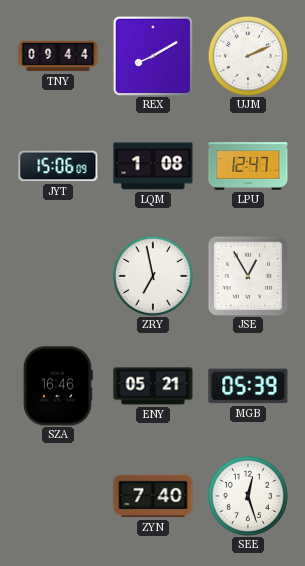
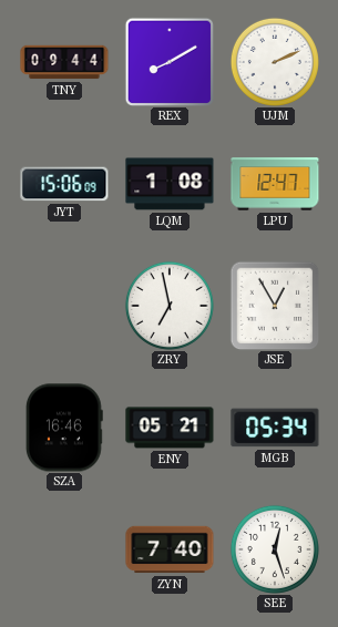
MGB: 05:39 -> 05:34
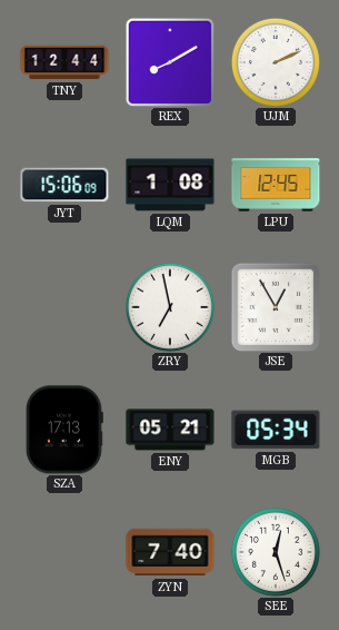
TNY: 09:44 -> 12:44
LPU: 12:47 -> 12:45
SZA: 16:46 -> 17:13
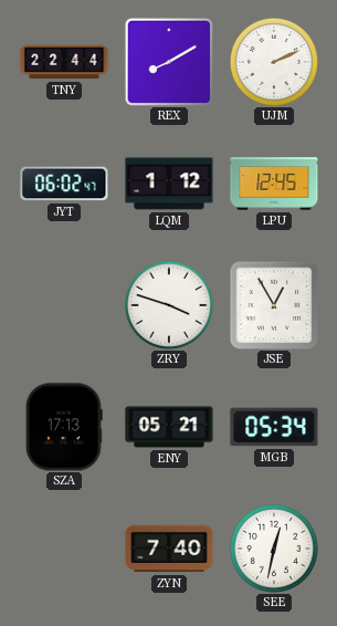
TNY: 12:44 -> 22:44
JYT: 15:06 -> 06:02
LQM: 1:08 -> 1:12
ZRY: 6:58 -> 3:48
SEE: 12:27 -> 12:32
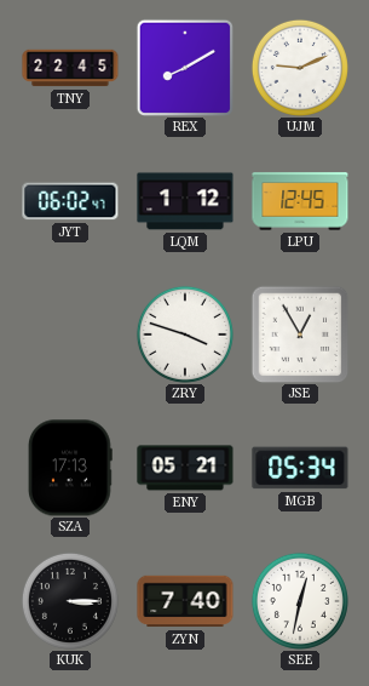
TNY: 22:44 -> 22:45
UJM: 2:11 -> 9:11
KUK: none -> 3:15
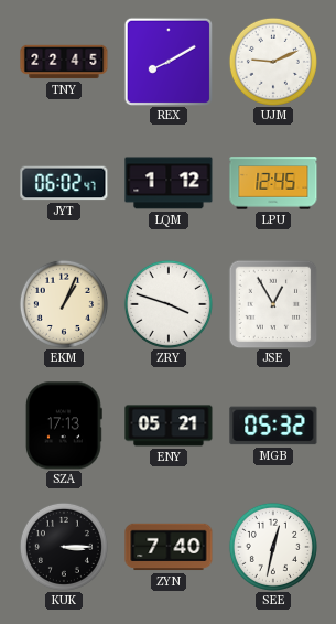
EKM: none -> 1:04
MGB: 05:34 -> 05:32
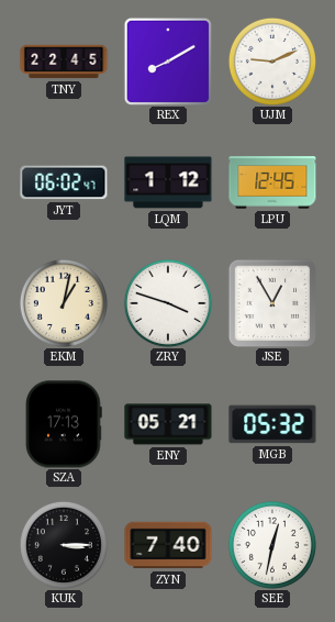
EKM: 1:04 -> 1:02
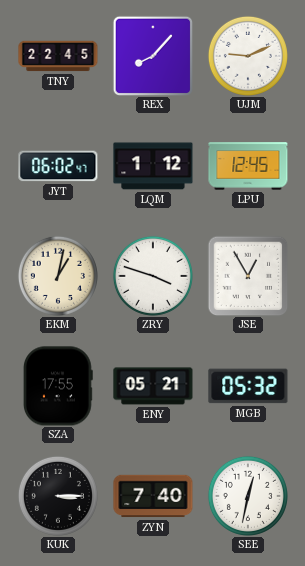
REX: 8:10 -> 8:07
SZA: 17:13 -> 17:55
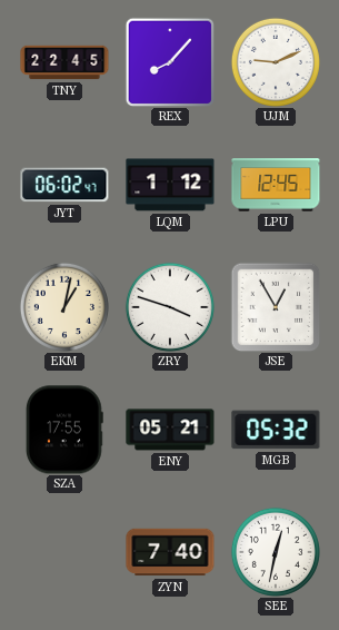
KUK: 3:15 -> none
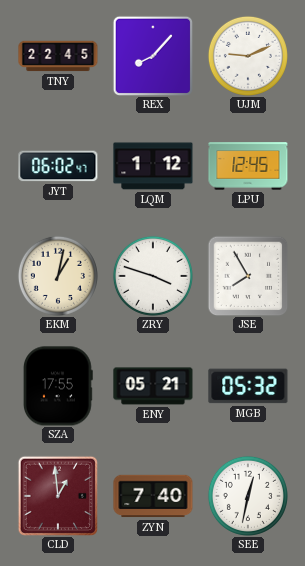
JSE: 12:55 -> 7:55
CLD: none -> 12:59
